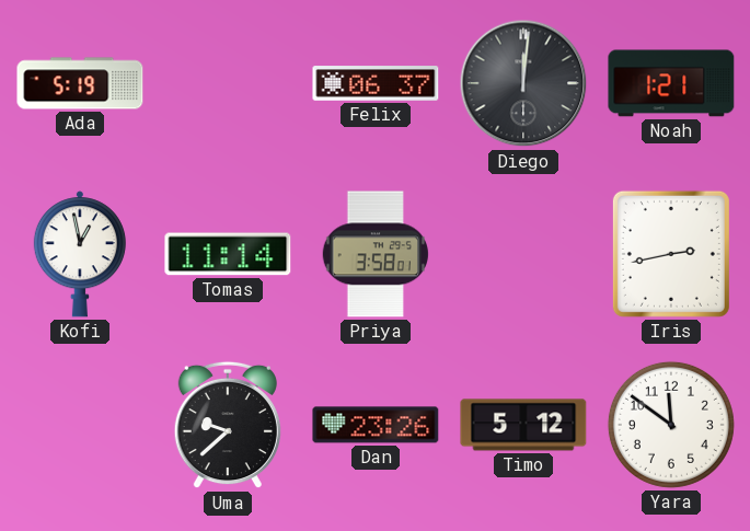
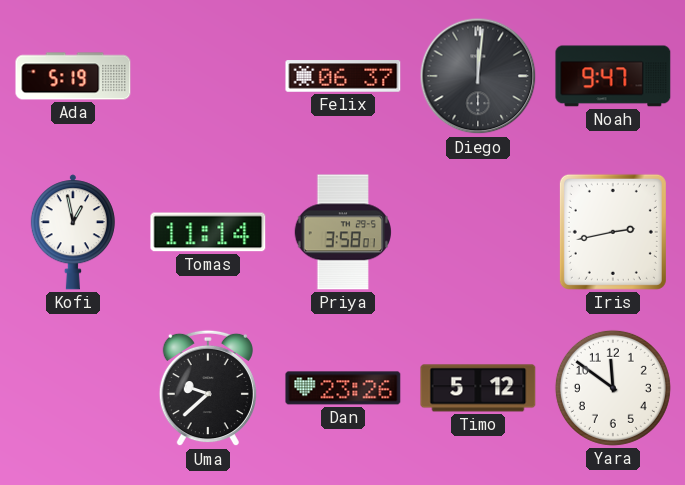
Noah: 1:21 -> 9:47
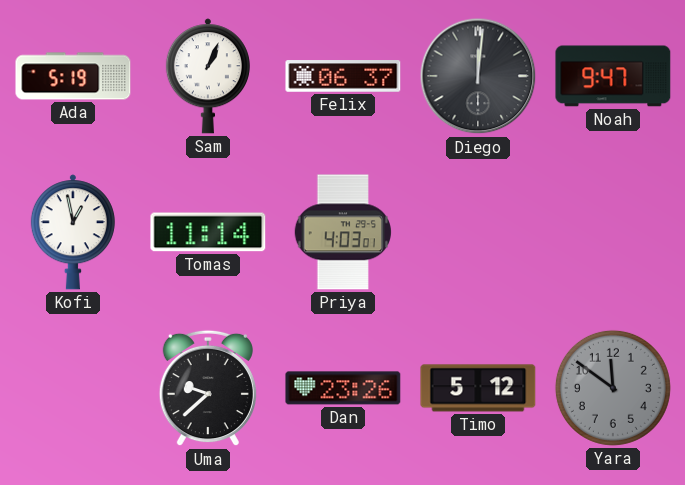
Sam: none -> 1:04
Priya: 3:58 -> 4:03
Iris: 2:43 -> none
Yara dial: white -> grey
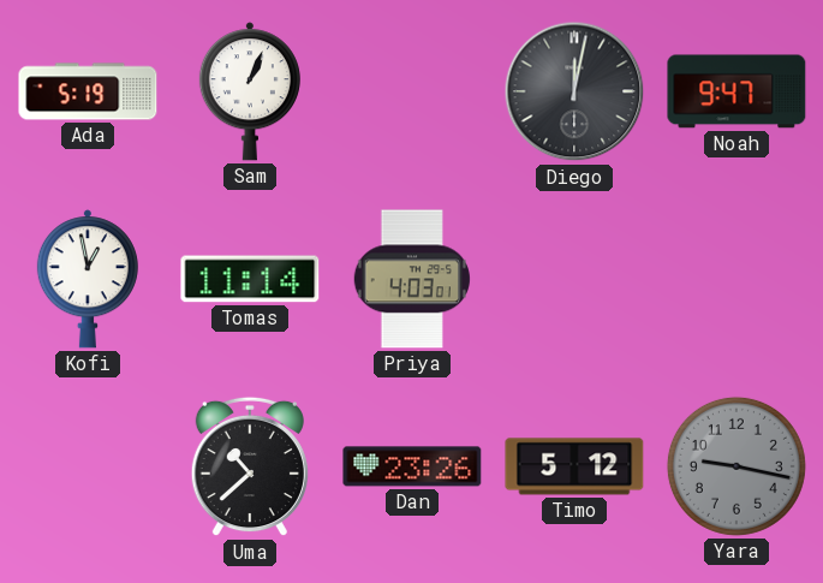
Felix: 06:37 -> none
Diego: 12:01 -> 12:02
Uma: 9:38 -> 10:38
Yara: 11:51 -> 9:17
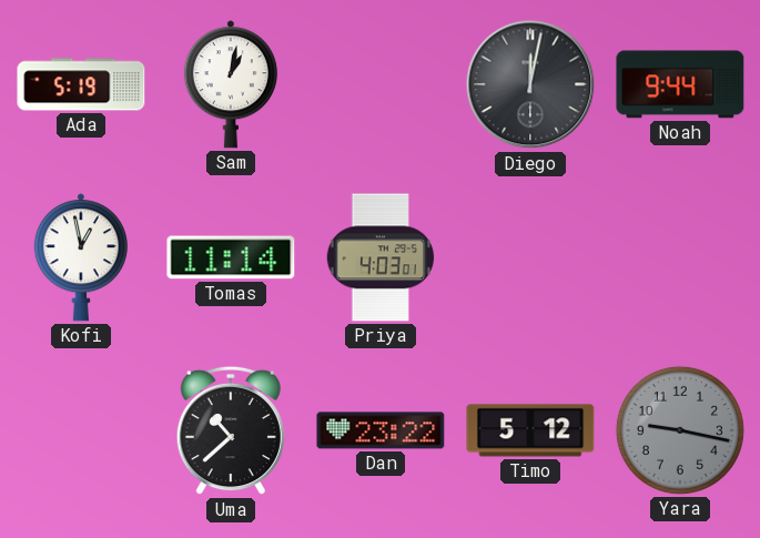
Sam: 1:04 -> 1:02
Noah: 9:47 -> 9:44
Dan: 23:26 -> 23:22
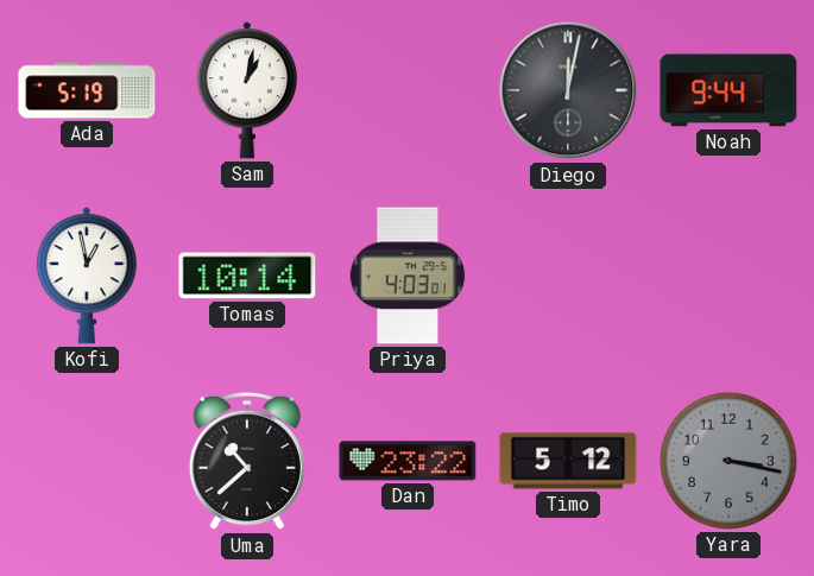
Tomas: 11:14 -> 10:14
Yara: 9:17 -> 3:17
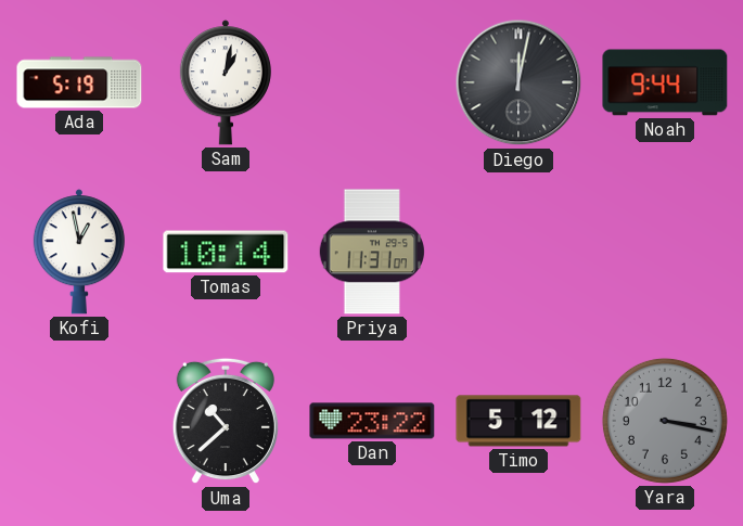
Priya: 4:03 -> 11:31
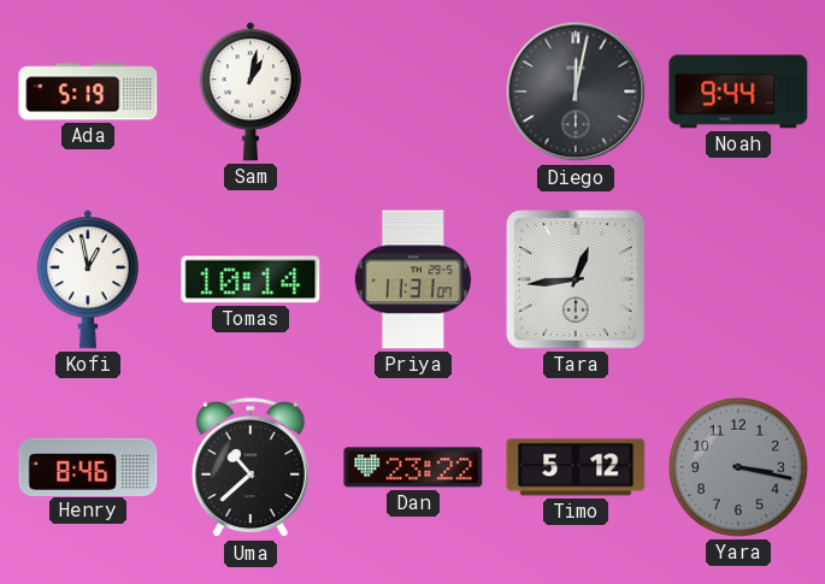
Tara: none -> 12:44
Henry: none -> 8:46
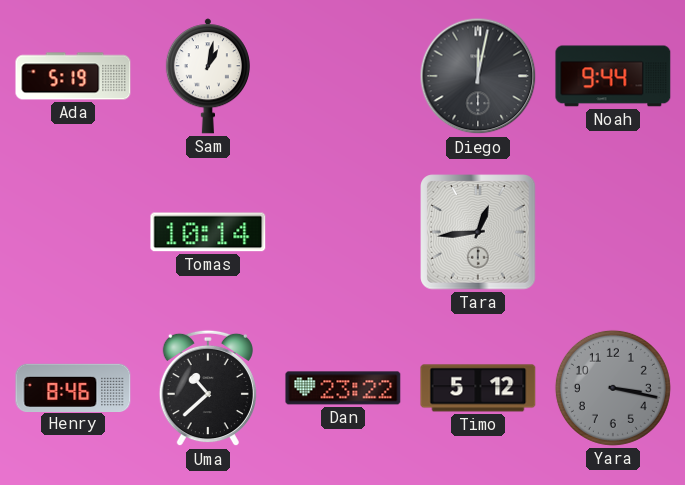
Kofi: 12:58 -> none
Priya: 11:31 -> none
